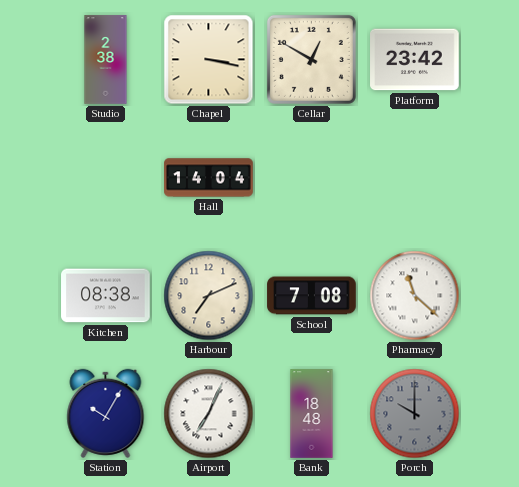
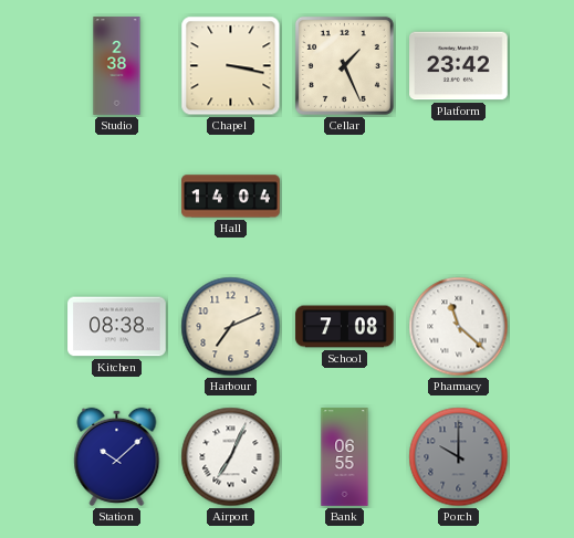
Cellar: 12:50 -> 1:26
Station: 10:05 -> 10:08
Bank: 18:48 -> 06:55
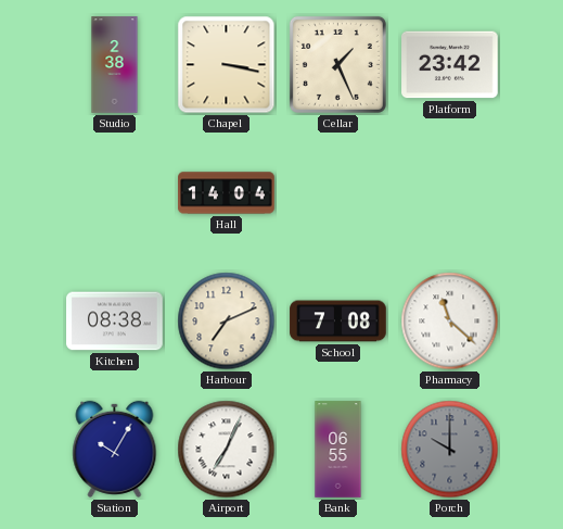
Station: 10:08 -> 10:05
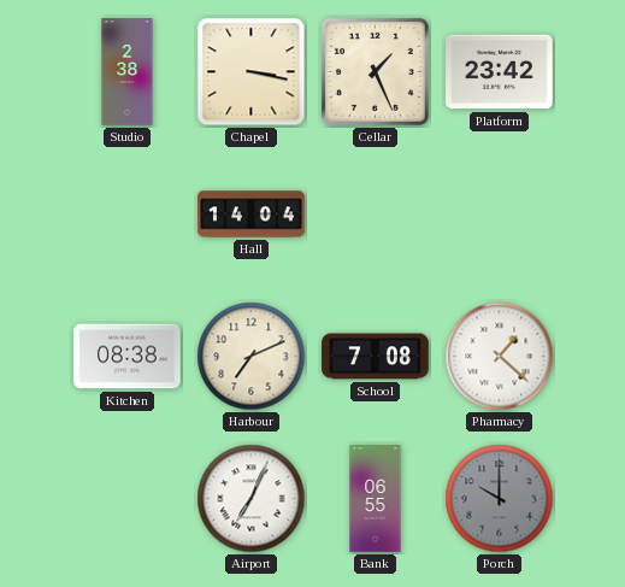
Pharmacy: 11:22 -> 1:22
Station: 10:05 -> none
